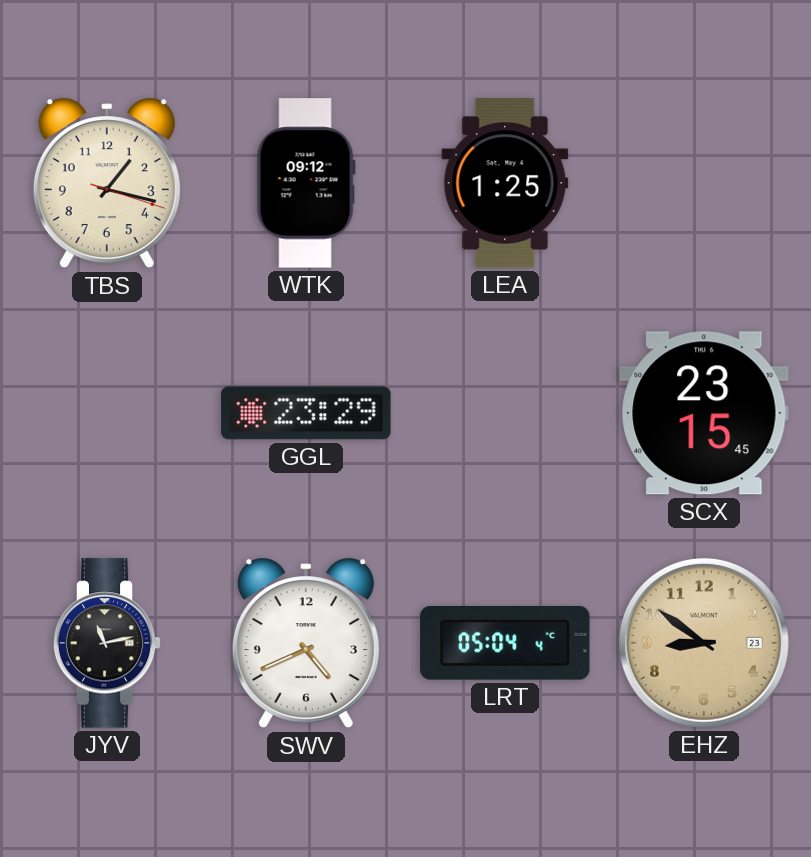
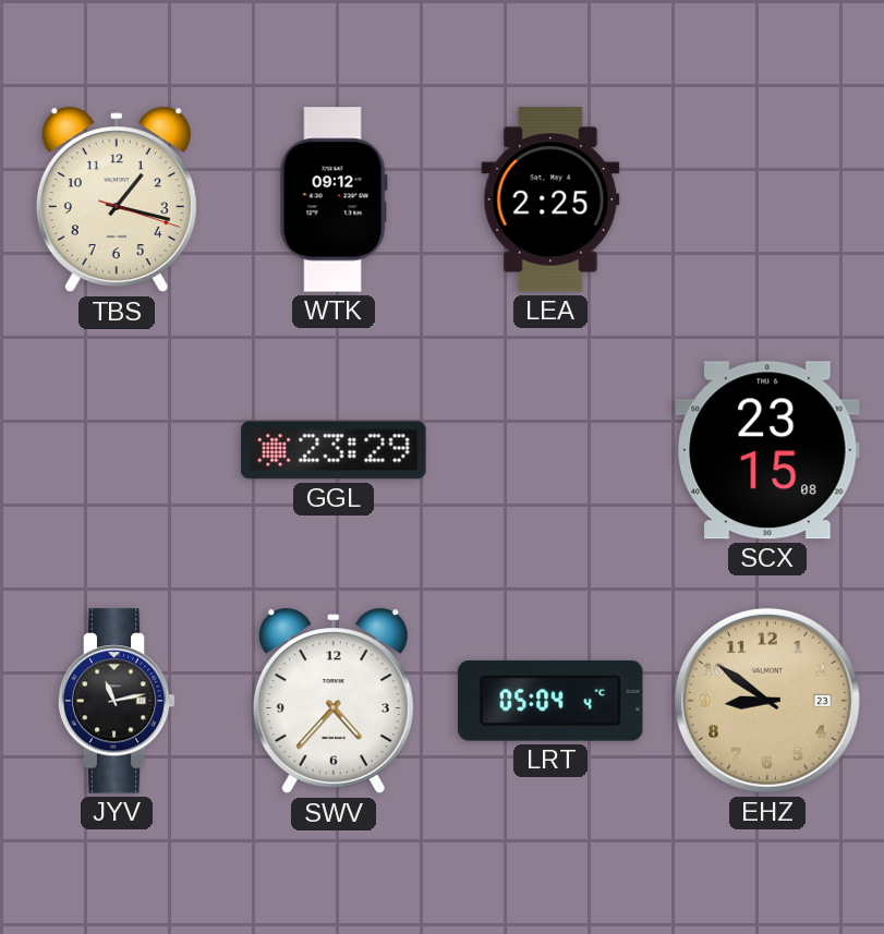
LEA: 1:25 -> 2:25
SCX: 23:15:45 -> 23:15:08
SWV: 4:41 -> 4:37
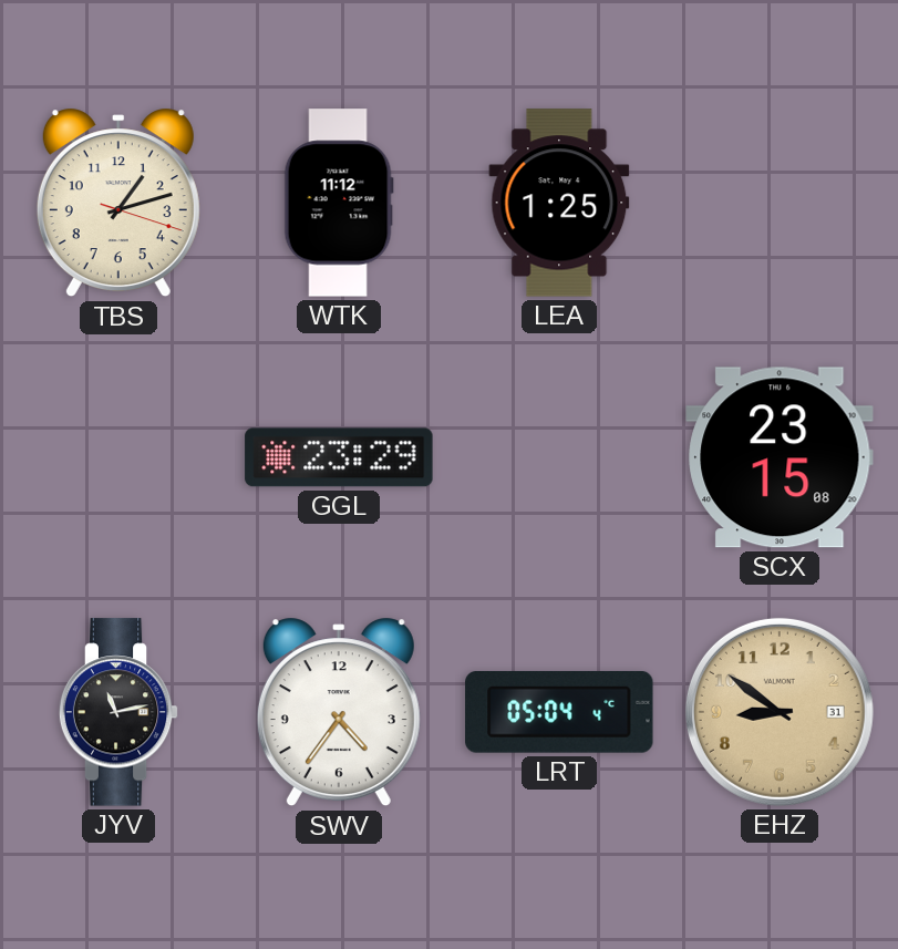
TBS: 1:17 -> 1:12
WTK: 09:12 -> 11:12
LEA: 2:25 -> 1:25
SWV: 4:37 -> 4:36
EHZ date: 23 -> 31
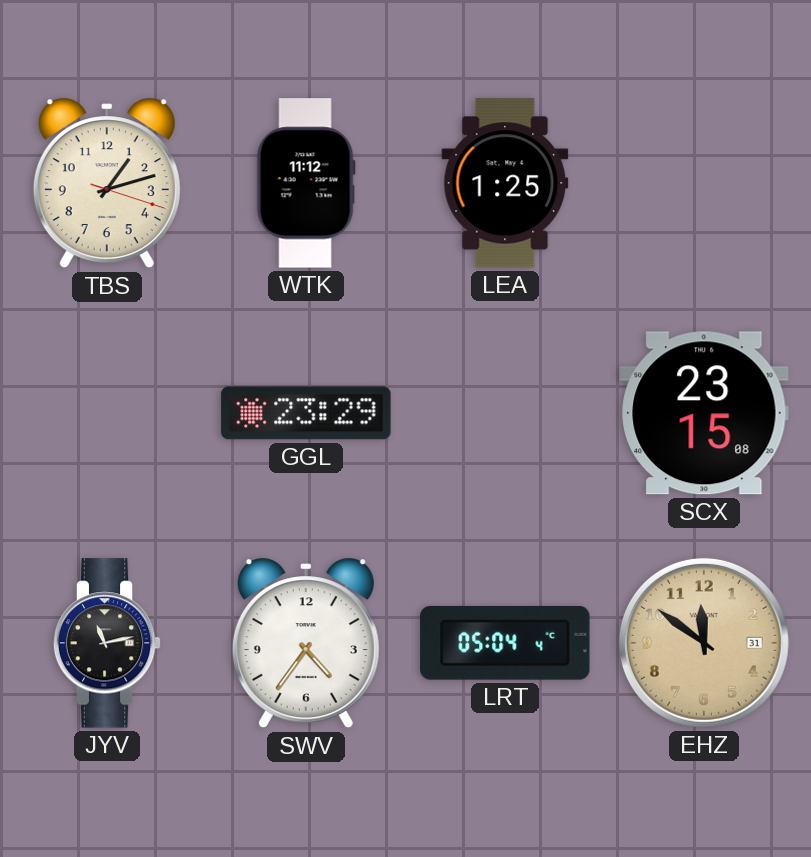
EHZ: 8:51 -> 11:51
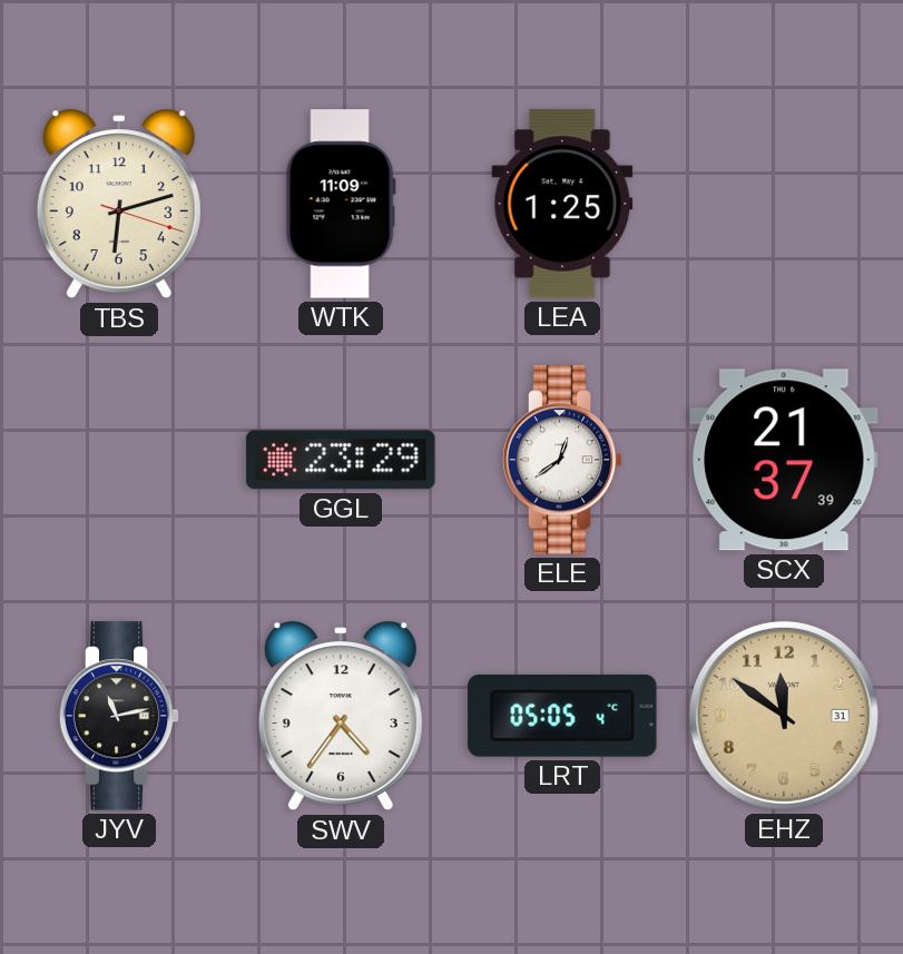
TBS: 1:12 -> 6:12
WTK: 11:12 -> 11:09
ELE: none -> 12:39
SCX: 23:15 -> 21:37
LRT: 05:04 -> 05:05
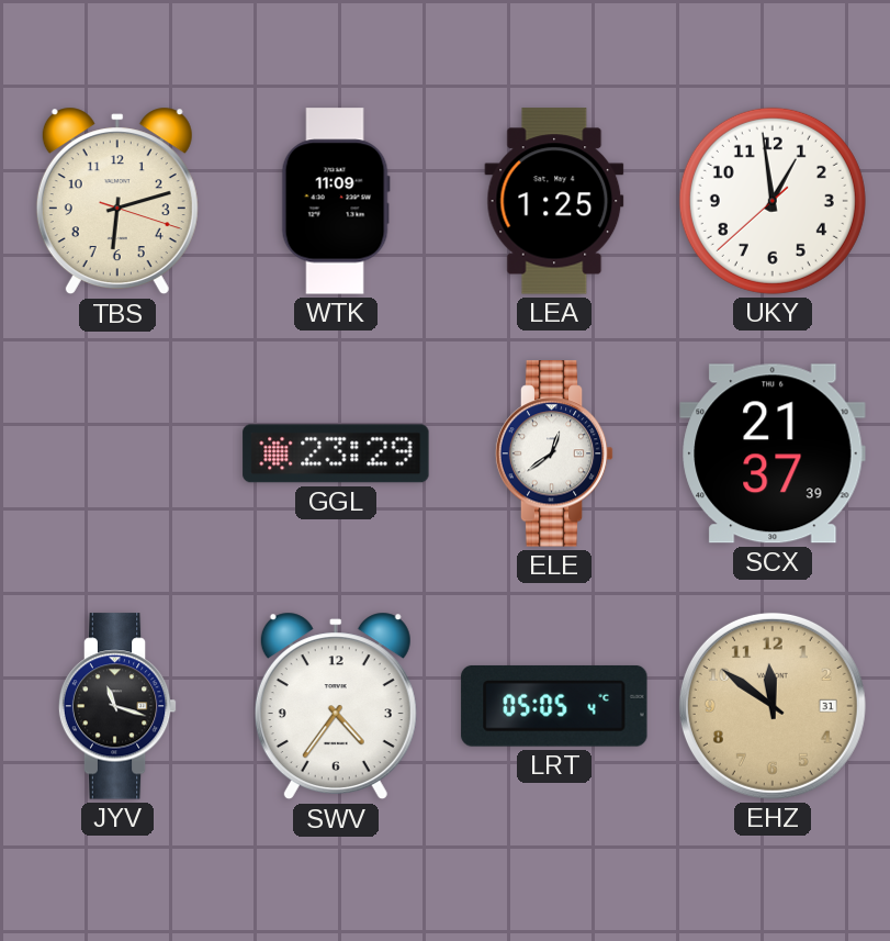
UKY: none -> 12:58
JYV: 11:13 -> 11:18
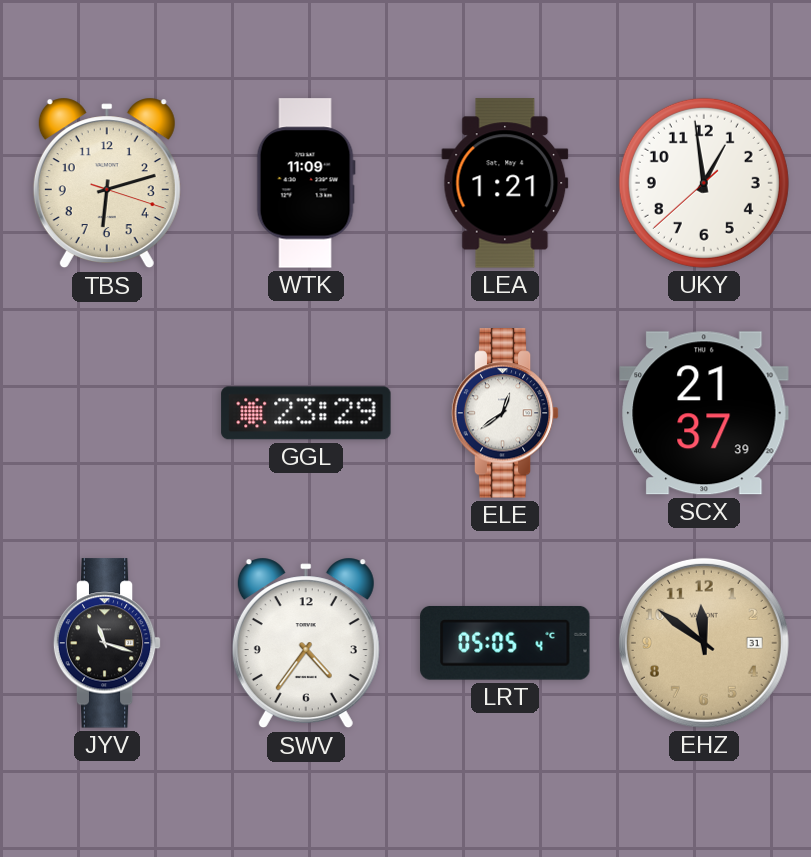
LEA: 1:25 -> 1:21
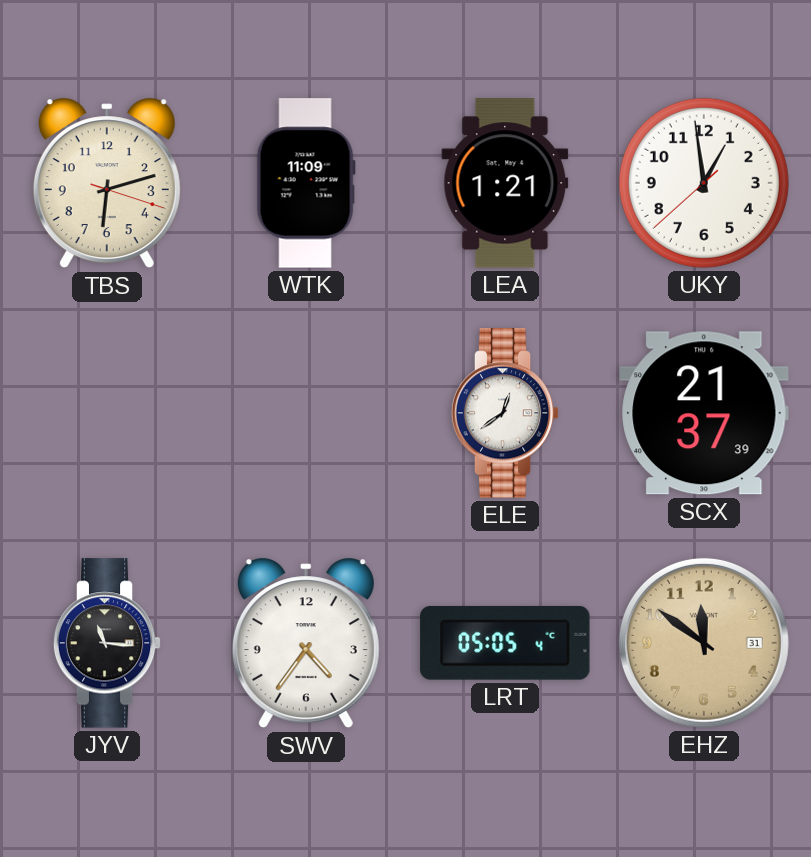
GGL: 23:29 -> none
JYV: 11:18 -> 11:16
